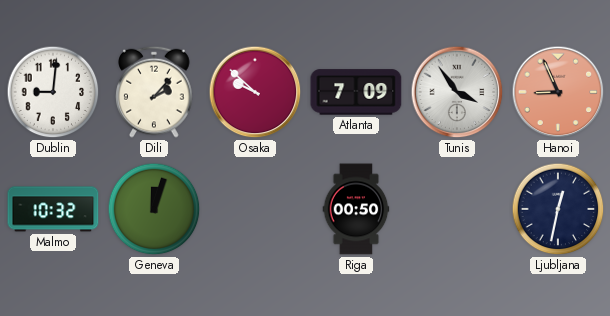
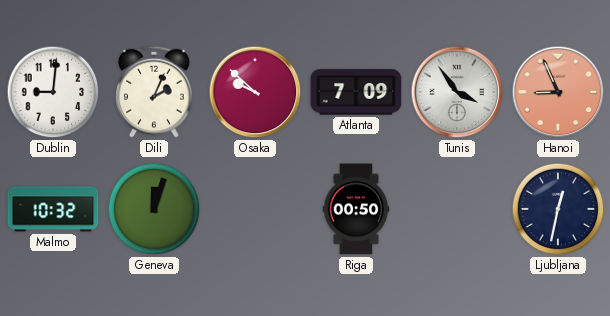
Dili: 2:07 -> 2:04
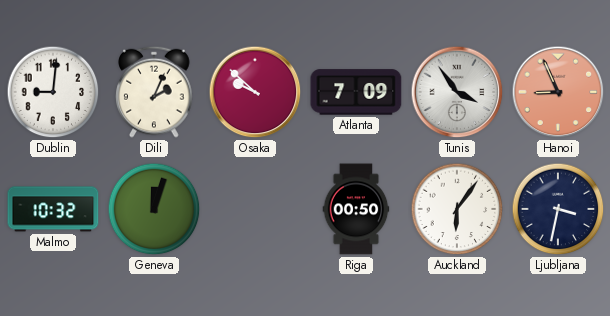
Auckland: none -> 6:06
Ljubljana: 12:32 -> 3:32
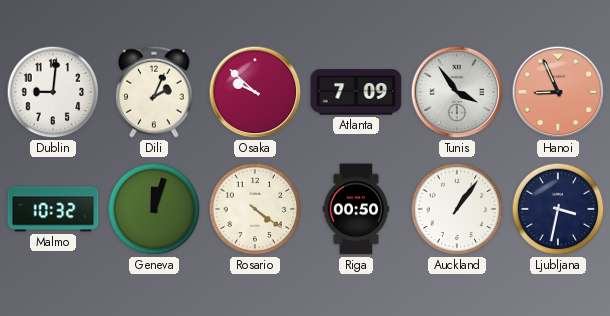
Rosario: none -> 4:21
Auckland: 6:06 -> 1:06
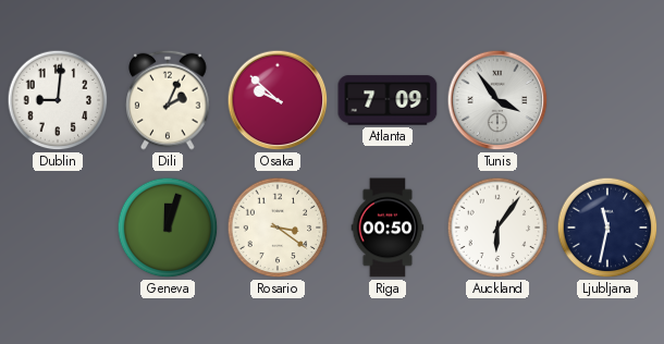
Hanoi: 8:56 -> none
Malmo: 10:32 -> none
Rosario: 4:21 -> 3:21
Auckland: 1:06 -> 6:06
Ljubljana: 3:32 -> 11:32
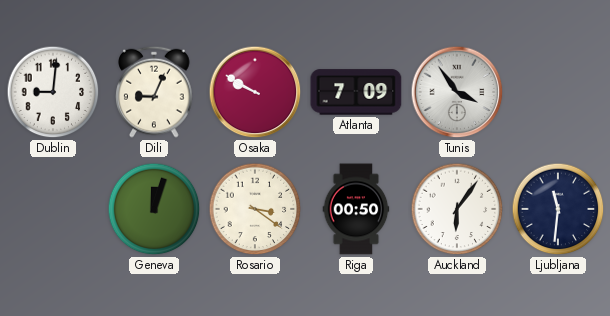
Dili: 2:04 -> 9:04
Osaka: 9:52 -> 9:50
Ljubljana: 11:32 -> 11:31
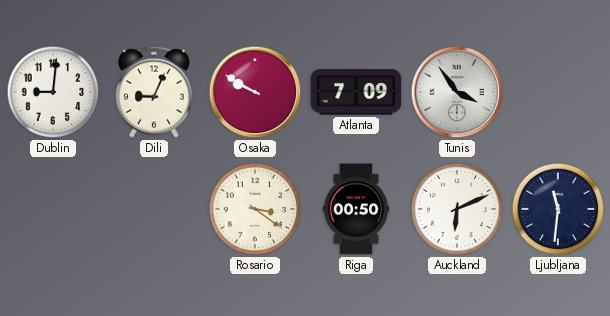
Geneva: 12:03 -> none
Auckland: 6:06 -> 6:11
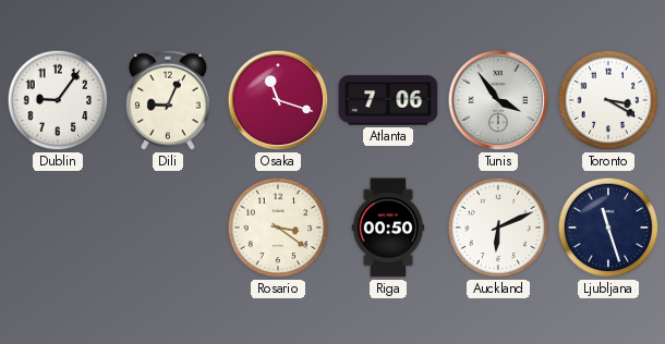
Dublin: 9:01 -> 9:06
Osaka: 9:50 -> 11:18
Atlanta: 7:09 -> 7:06
Toronto: none -> 3:20
Ljubljana: 11:31 -> 11:27
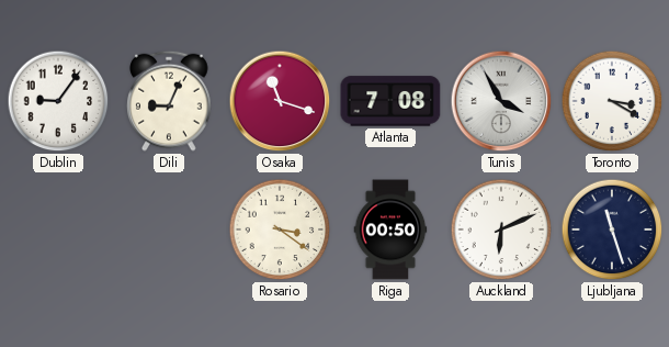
Atlanta: 7:06 -> 7:08
Tunis: 3:54 -> 3:55
